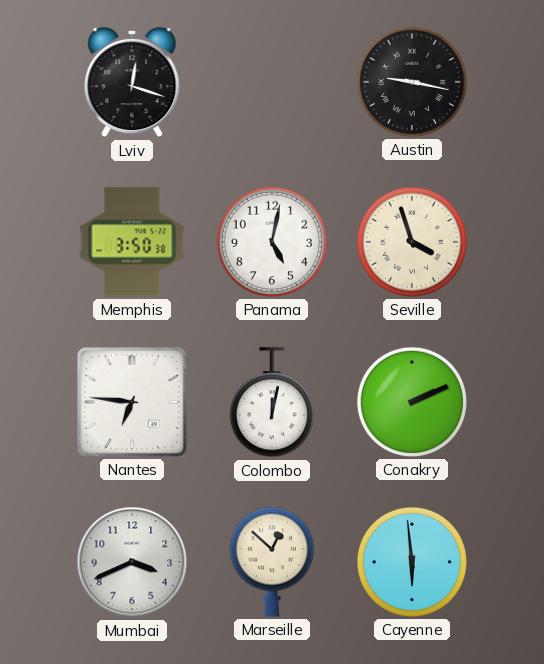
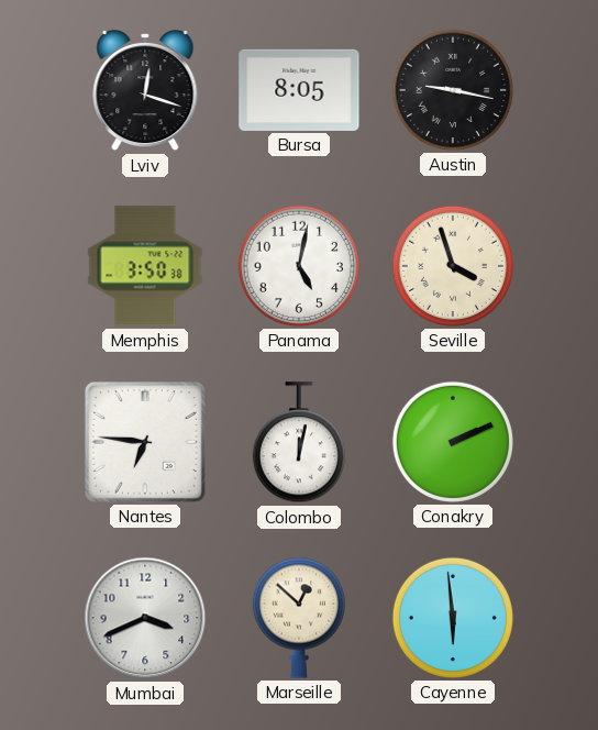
Bursa: none -> 8:05
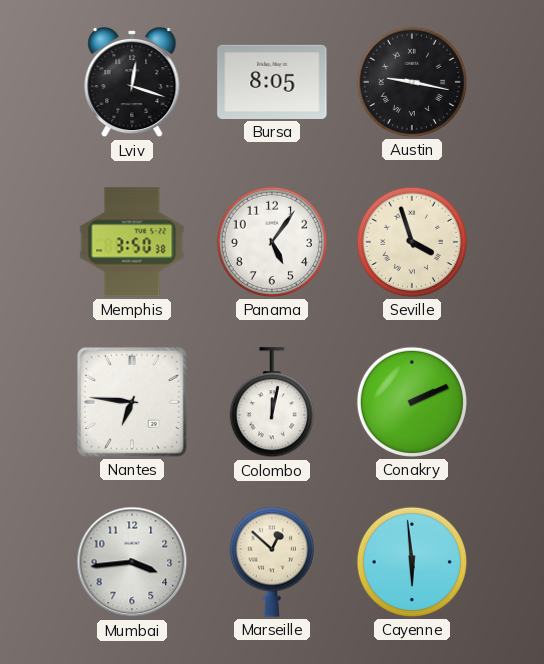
Panama: 5:02 -> 5:06
Mumbai: 3:41 -> 3:44
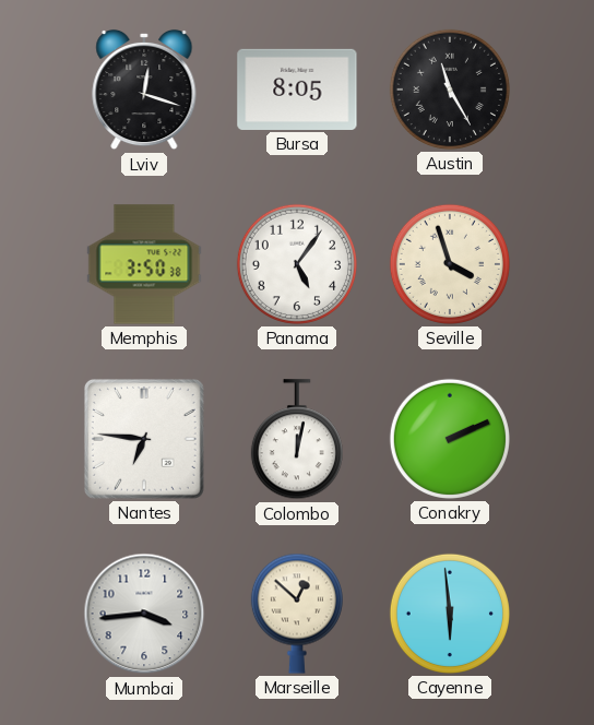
Austin: 9:17 -> 11:25
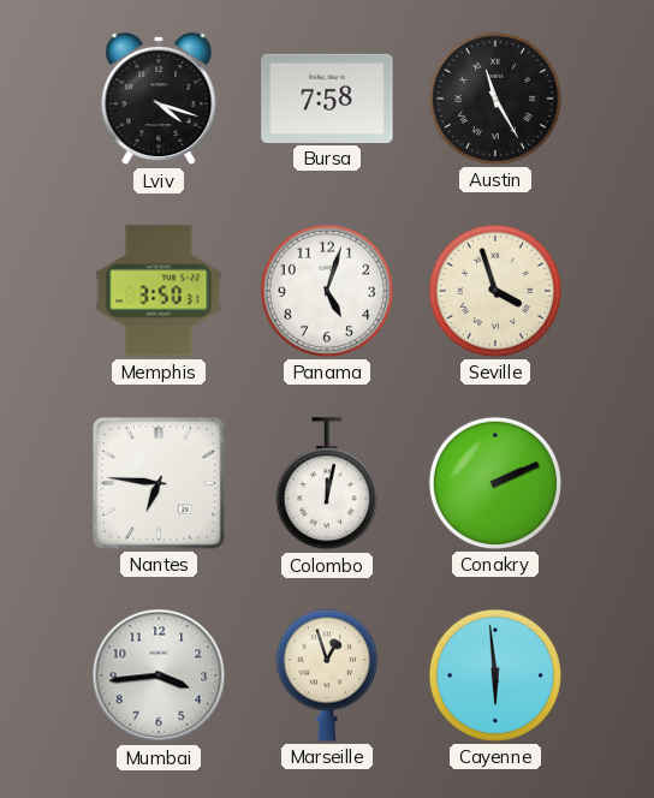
Lviv: 12:18 -> 4:18
Bursa: 8:05 -> 7:58
Memphis: 3:50:38 -> 3:50:31
Panama: 5:06 -> 5:03
Marseille: 12:52 -> 12:57
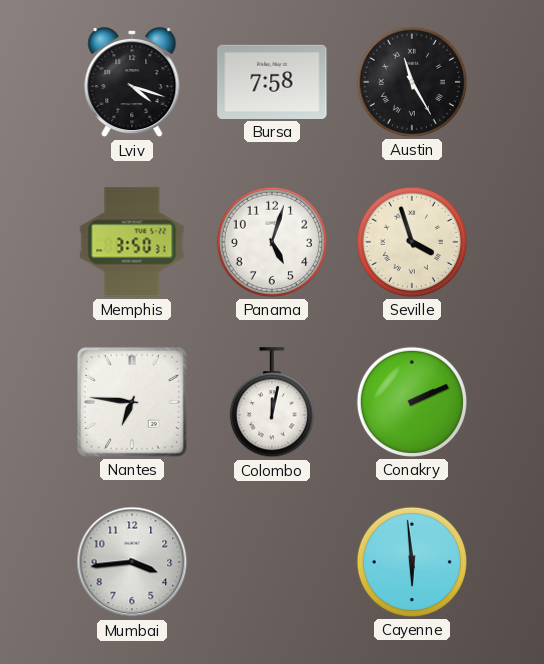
Marseille: 12:57 -> none
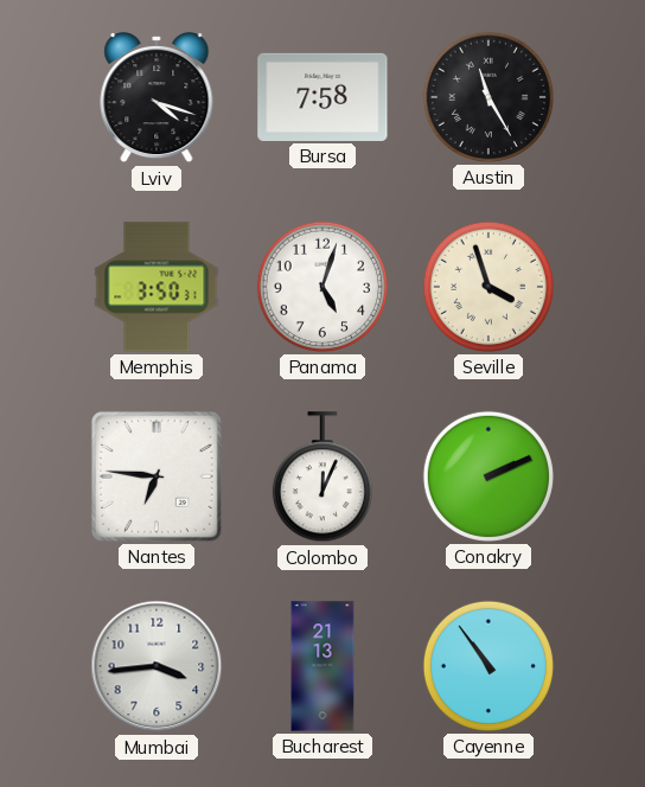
Colombo: 12:02 -> 12:04
Bucharest: none -> 21:13
Cayenne: 5:59 -> 10:54
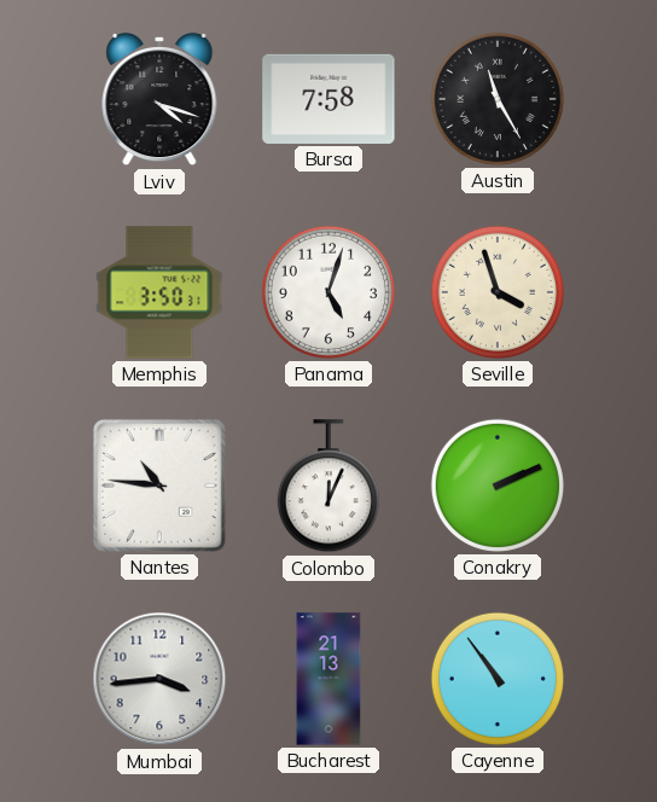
Nantes: 6:46 -> 10:46
